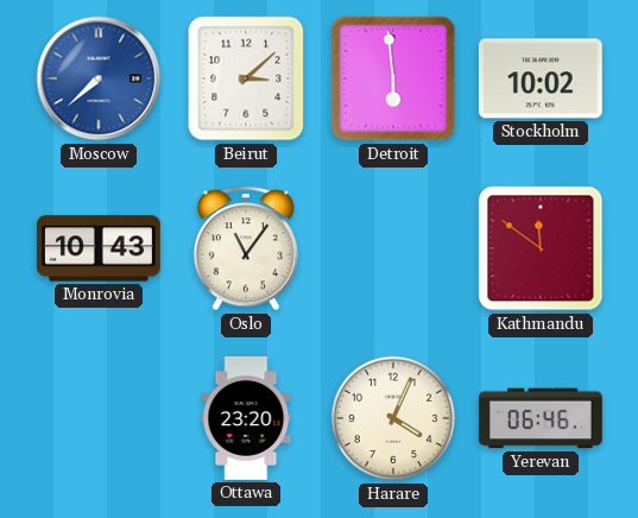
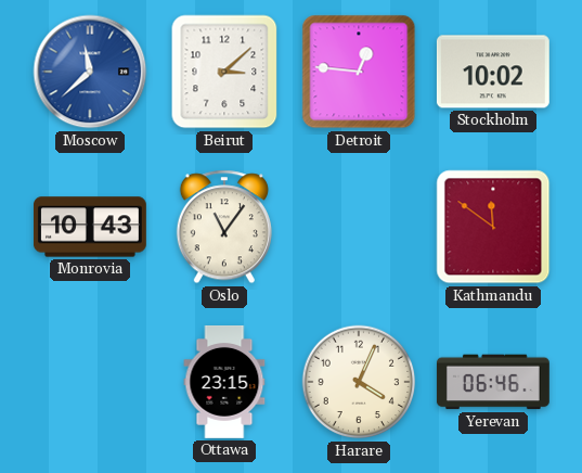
Moscow: 7:38 -> 11:38
Detroit: 5:59 -> 12:46
Ottawa: 23:20 -> 23:15
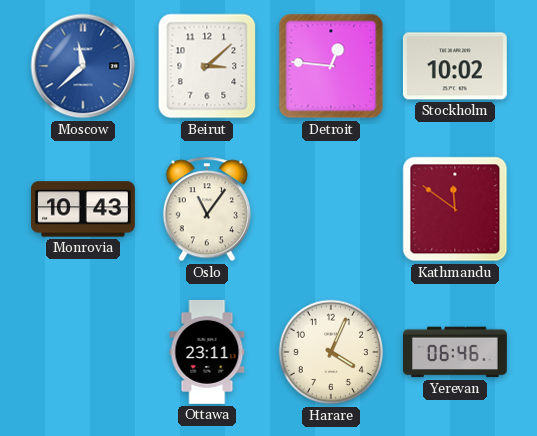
Ottawa: 23:15 -> 23:11
